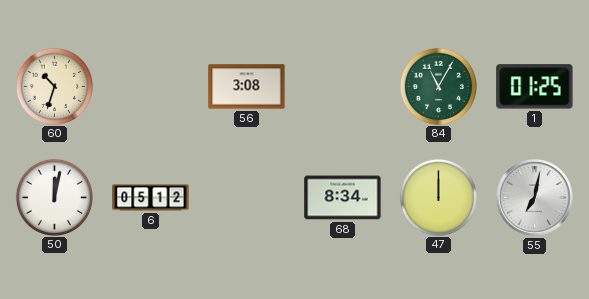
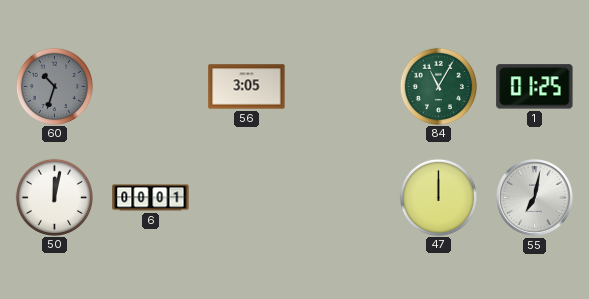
60 dial: cream -> grey
56: 3:08 -> 3:05
6: 05:12 -> 00:01
68: 8:34 -> none
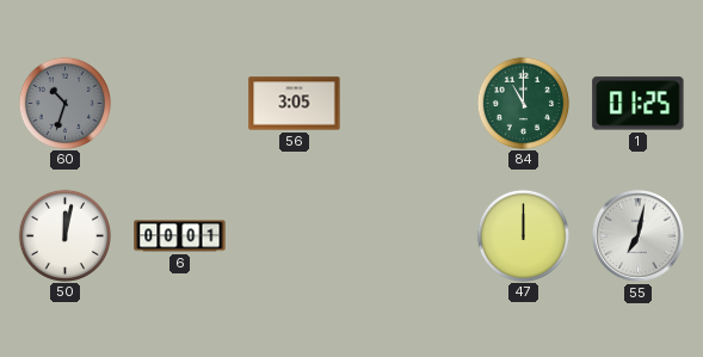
84: 11:05 -> 11:00
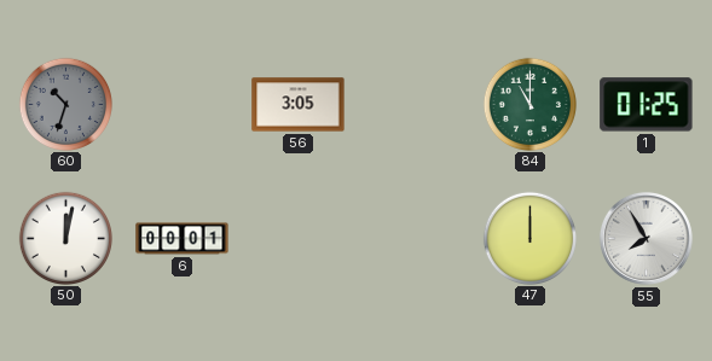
55: 7:02 -> 7:55
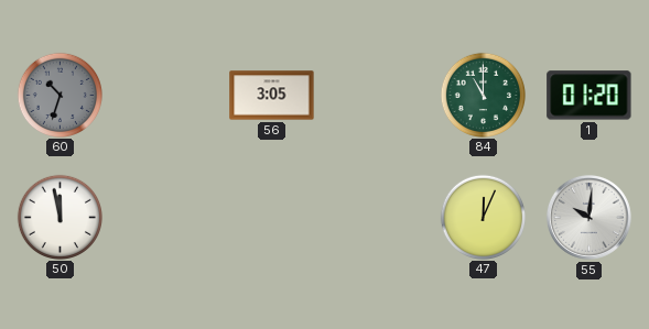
1: 01:25 -> 01:20
50: 12:02 -> 11:58
6: 00:01 -> none
47: 12:00 -> 12:04
55: 7:55 -> 10:01
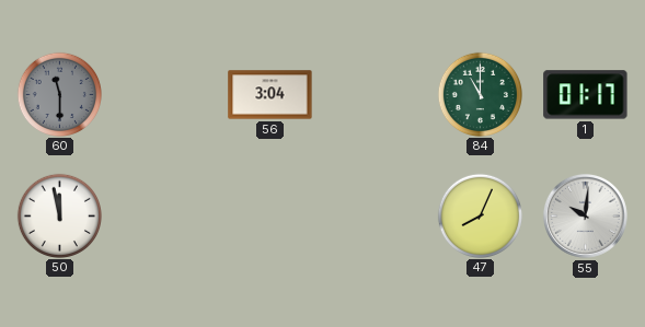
60: 10:33 -> 11:30
56: 3:05 -> 3:04
1: 01:20 -> 01:17
47: 12:04 -> 8:04
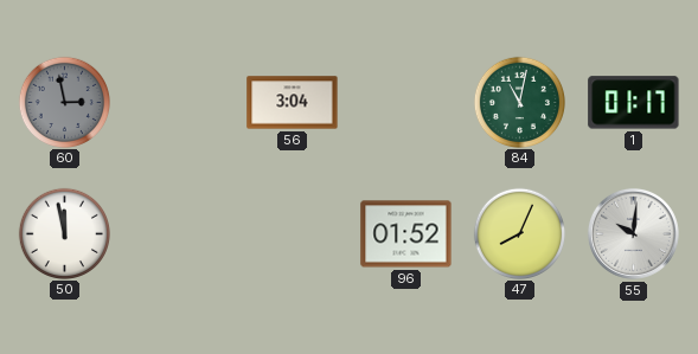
60: 11:30 -> 2:58
84: 11:00 -> 11:02
96: none -> 01:52
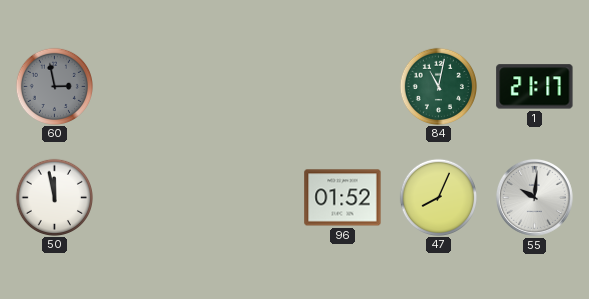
56: 3:04 -> none
1: 01:17 -> 21:17
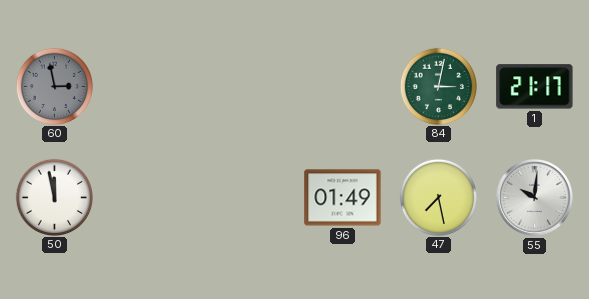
84: 11:02 -> 3:02
96: 01:52 -> 01:49
47: 8:04 -> 7:28
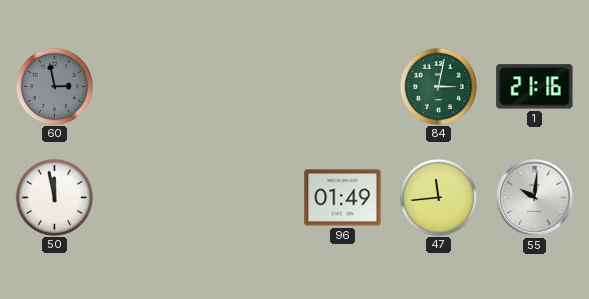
1: 21:17 -> 21:16
47: 7:28 -> 11:44
